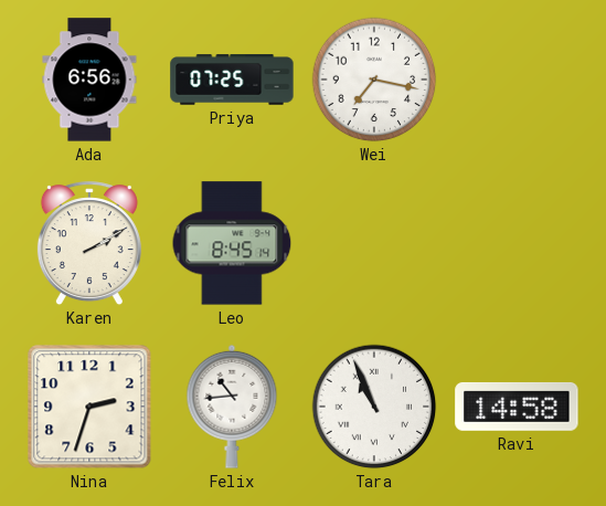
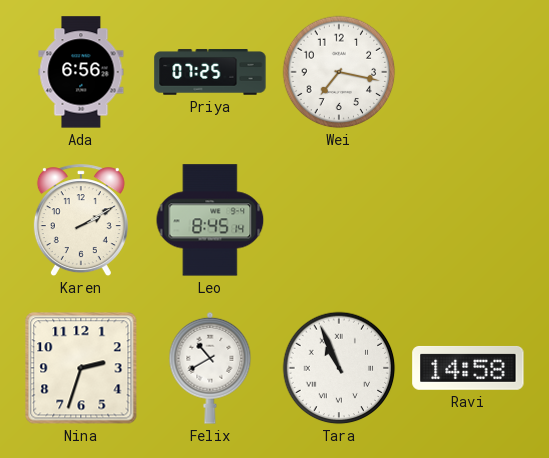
Felix: 10:44 -> 10:40
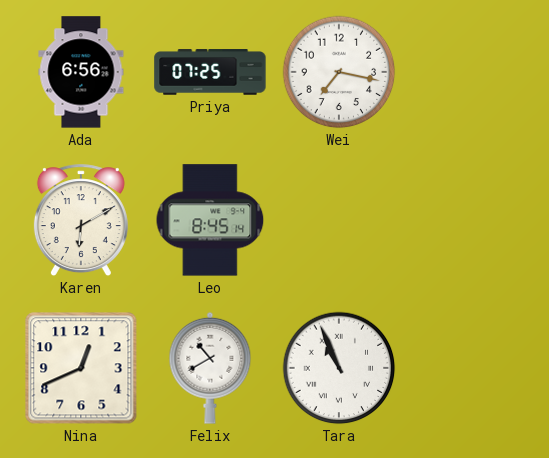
Karen: 2:10 -> 6:10
Nina: 2:33 -> 12:41
Ravi: 14:58 -> none
